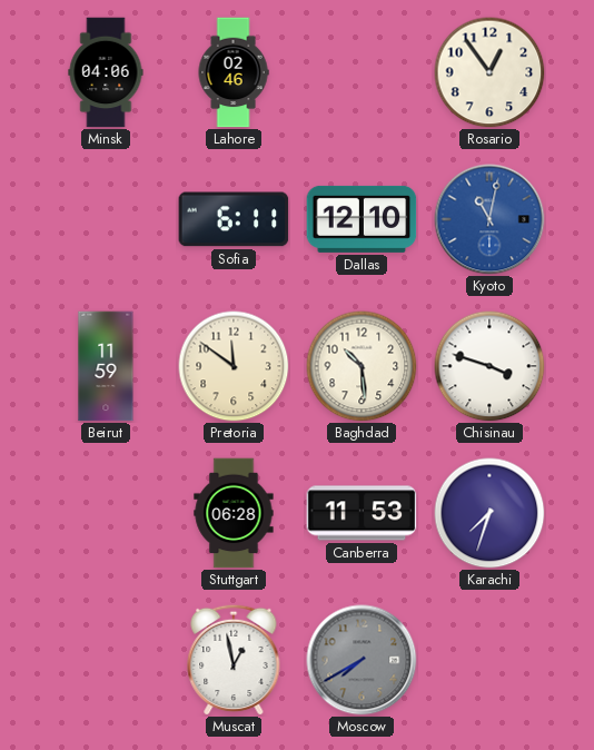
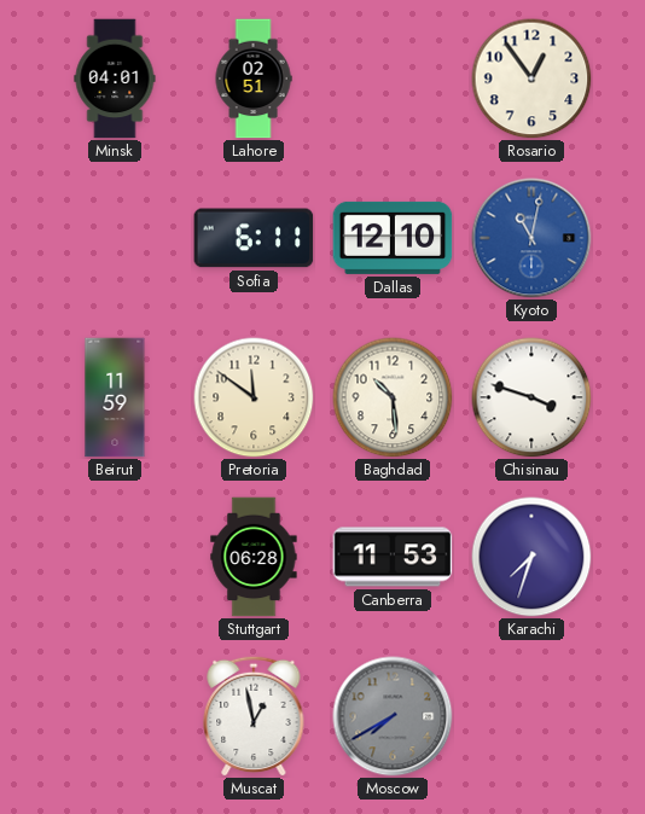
Minsk: 04:06 -> 04:01
Lahore: 02:46 -> 02:51
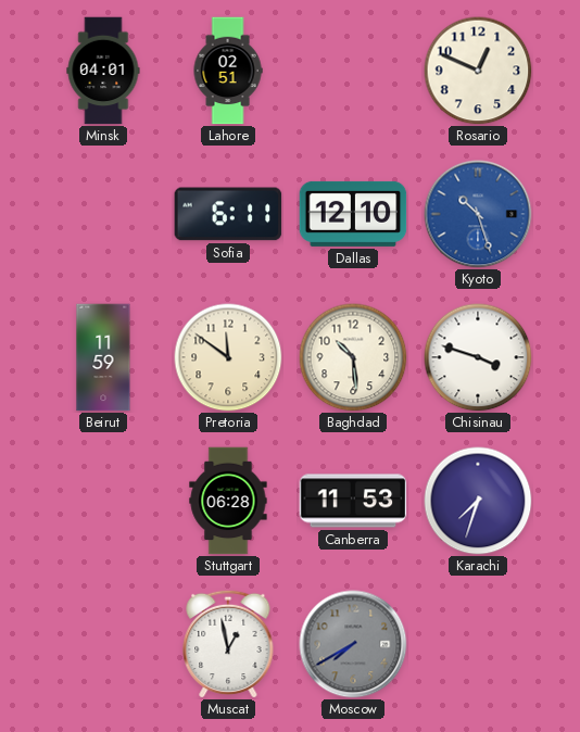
Rosario: 12:54 -> 12:49
Kyoto: 11:02 -> 10:27
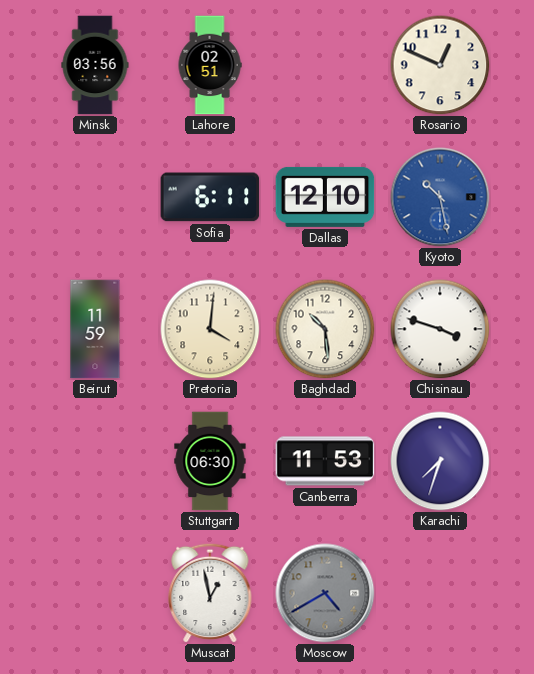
Minsk: 04:01 -> 03:56
Kyoto: 10:27 -> 10:28
Pretoria: 11:51 -> 4:01
Stuttgart: 06:28 -> 06:30
Moscow: 7:40 -> 4:40
